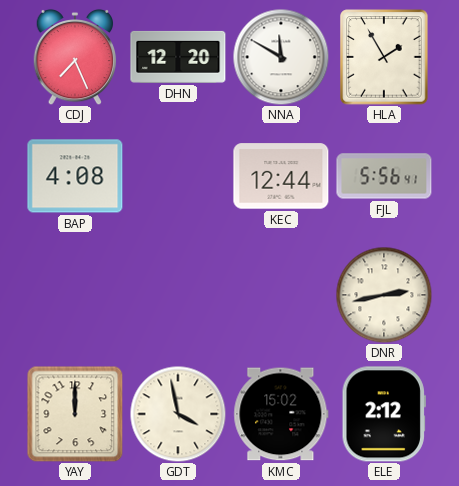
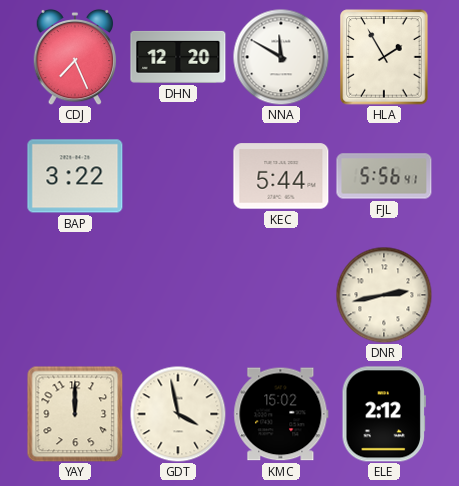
BAP: 4:08 -> 3:22
KEC: 12:44 -> 5:44
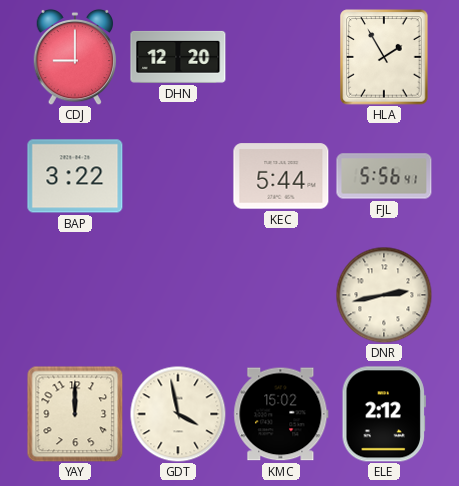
CDJ: 7:26 -> 9:00
NNA: 11:50 -> none
